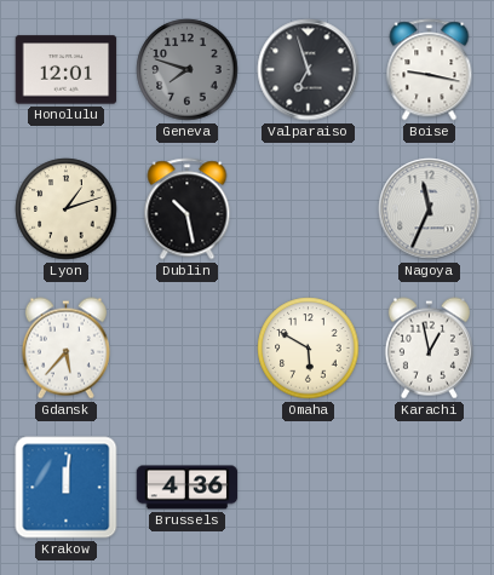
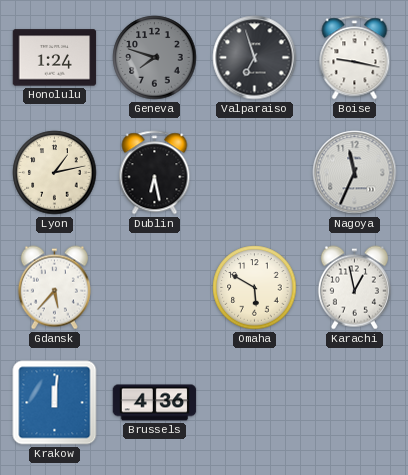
Honolulu: 12:01 -> 1:24
Lyon: 1:12 -> 1:13
Dublin: 10:28 -> 6:28
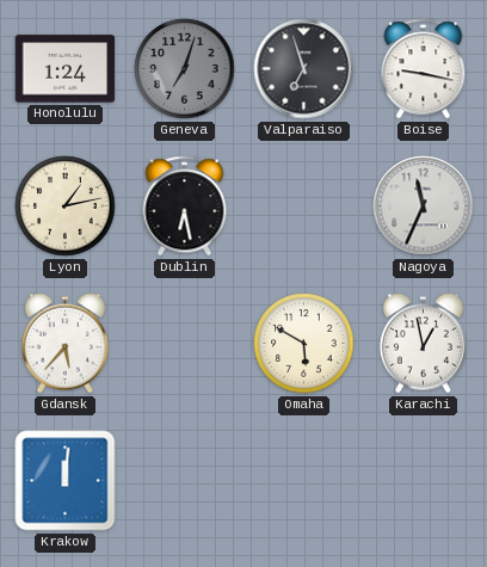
Geneva: 7:48 -> 7:03
Brussels: 4:36 -> none
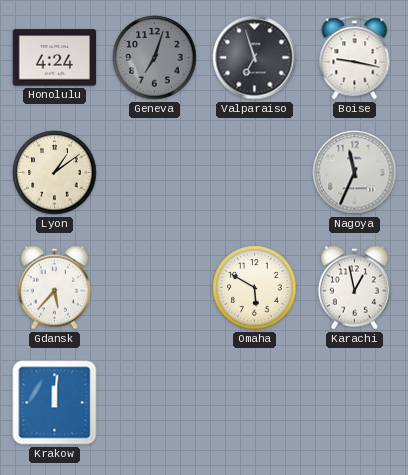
Honolulu: 1:24 -> 4:24
Lyon: 1:13 -> 1:09
Dublin: 6:28 -> none
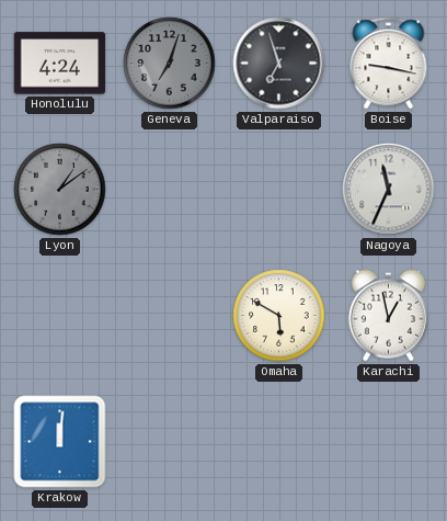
Lyon dial: cream -> grey
Gdansk: 5:37 -> none
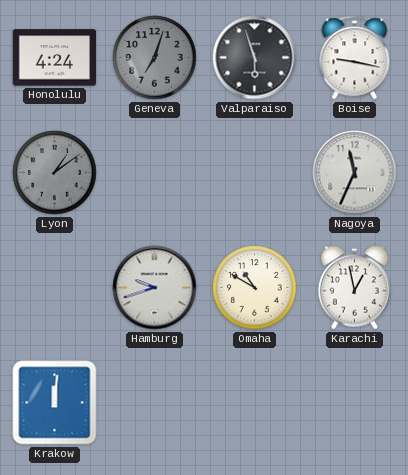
Valparaiso: 6:57 -> 5:57
Hamburg: none -> 9:42
Omaha: 5:50 -> 10:50
